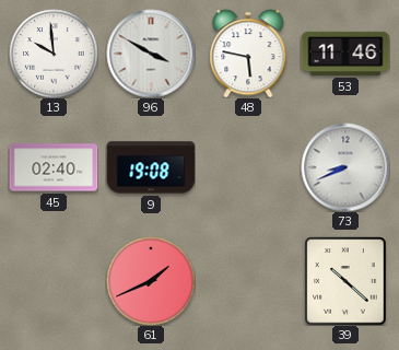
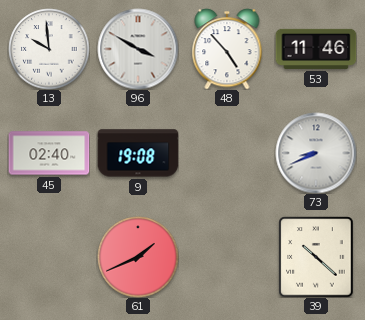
48: 5:47 -> 4:53
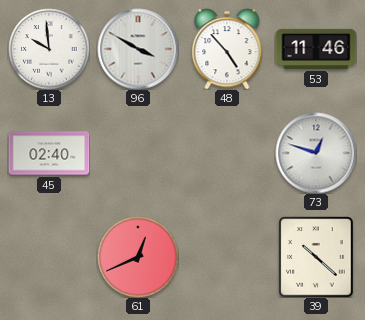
9: 19:08 -> none
73: 8:41 -> 12:48
61: 1:41 -> 12:41
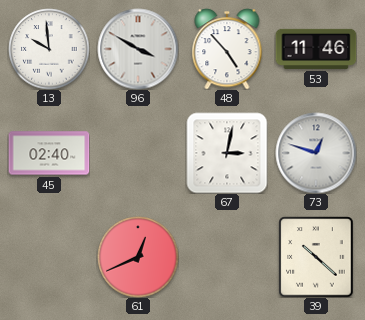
67: none -> 3:02
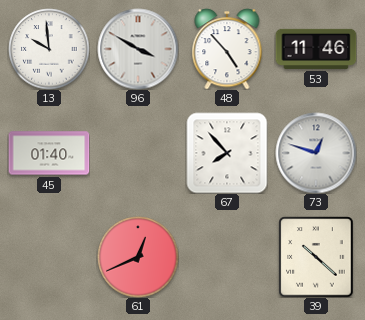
45: 02:40 -> 01:40
67: 3:02 -> 7:53
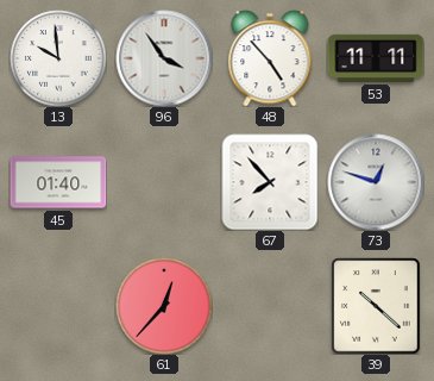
96: 3:50 -> 3:54
53: 11:46 -> 11:11
61: 12:41 -> 12:37
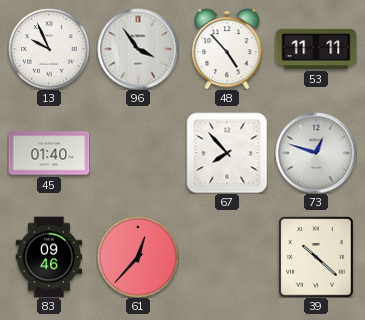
13: 9:59 -> 9:56
83: none -> 09:46
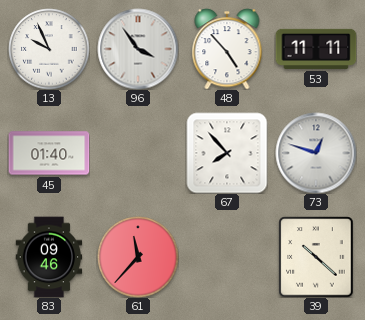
61: 12:37 -> 11:37
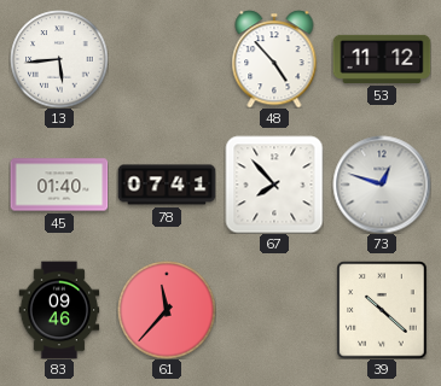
13: 9:56 -> 5:44
96: 3:54 -> none
53: 11:11 -> 11:12
78: none -> 07:41
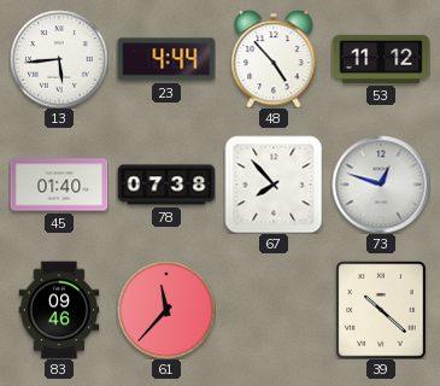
23: none -> 4:44
78: 07:41 -> 07:38
